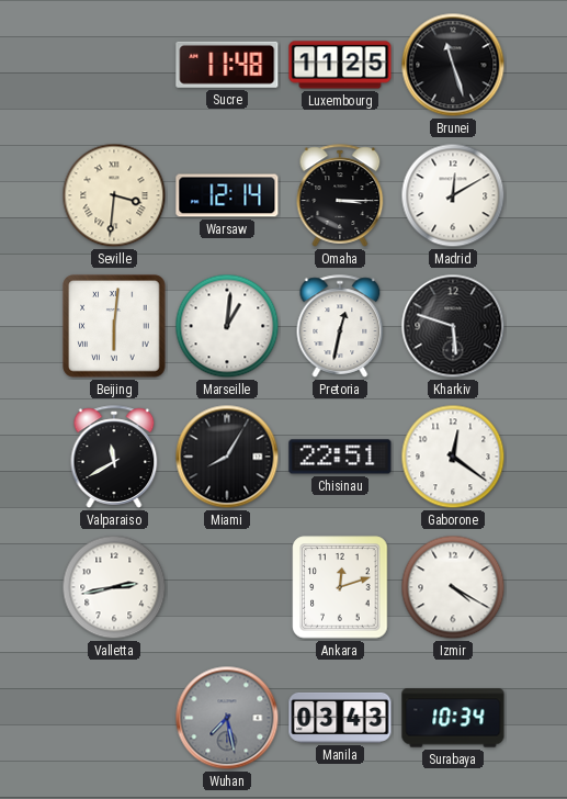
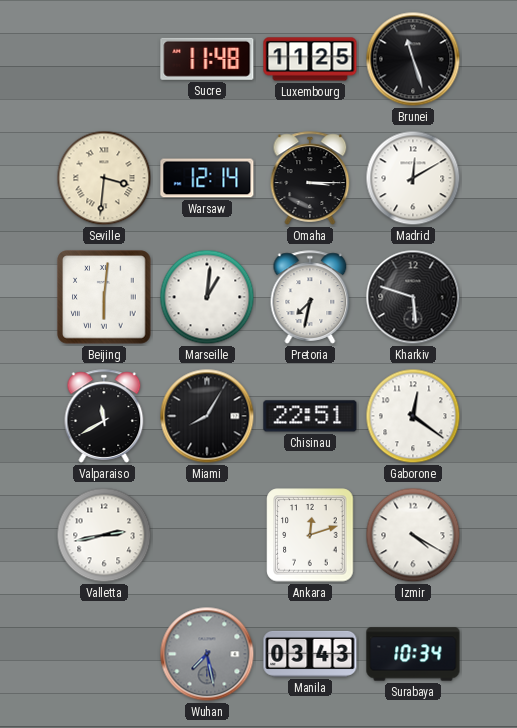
Pretoria: 12:32 -> 7:32
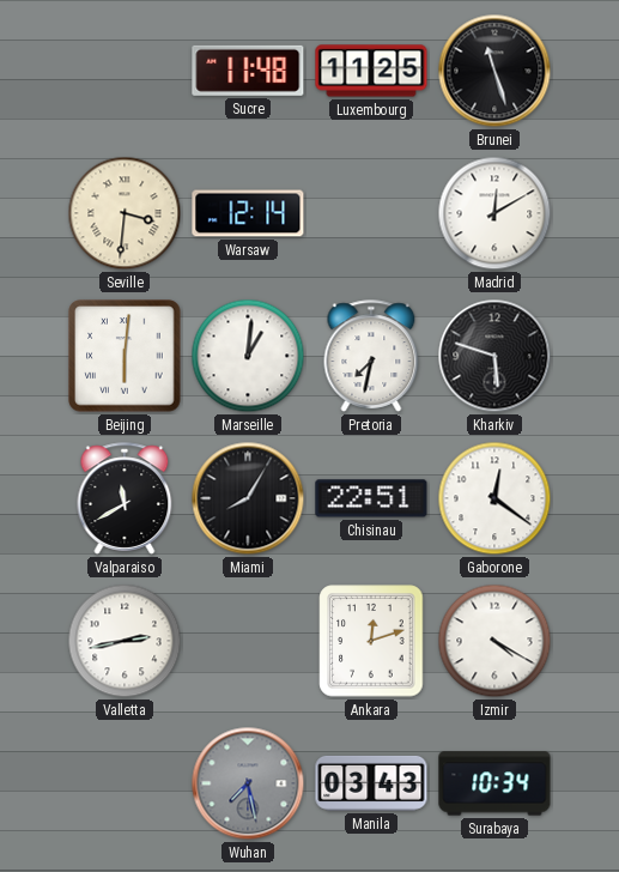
Omaha: 3:15 -> none
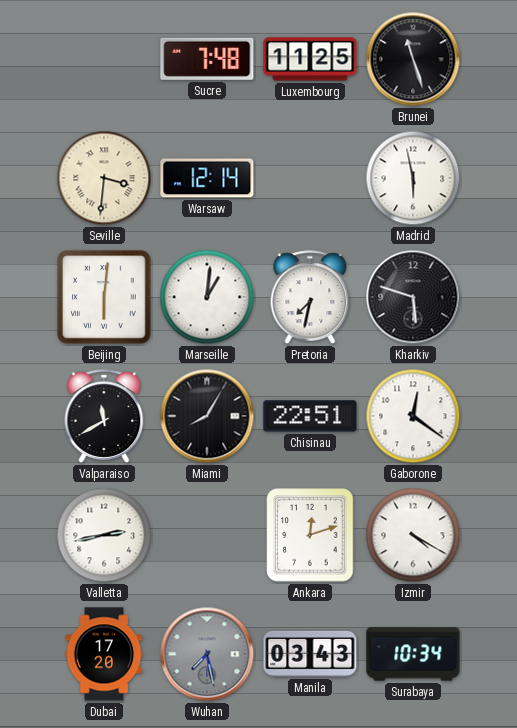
Sucre: 11:48 -> 7:48
Madrid: 12:10 -> 5:58
Dubai: none -> 17:20
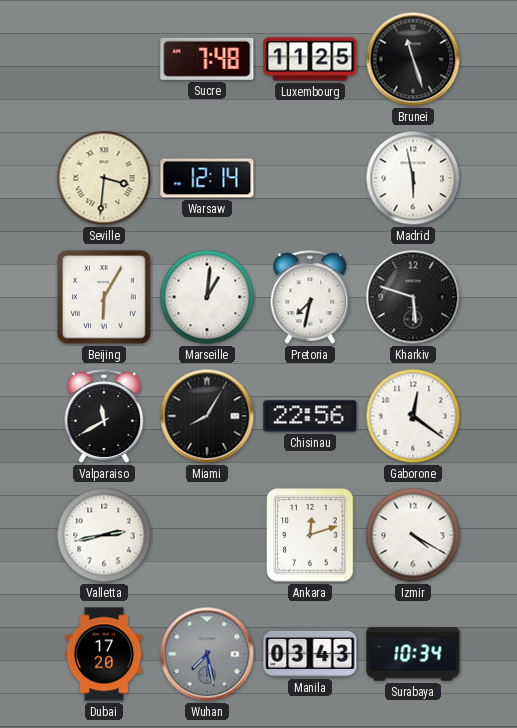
Beijing: 6:01 -> 6:05
Chisinau: 22:51 -> 22:56
